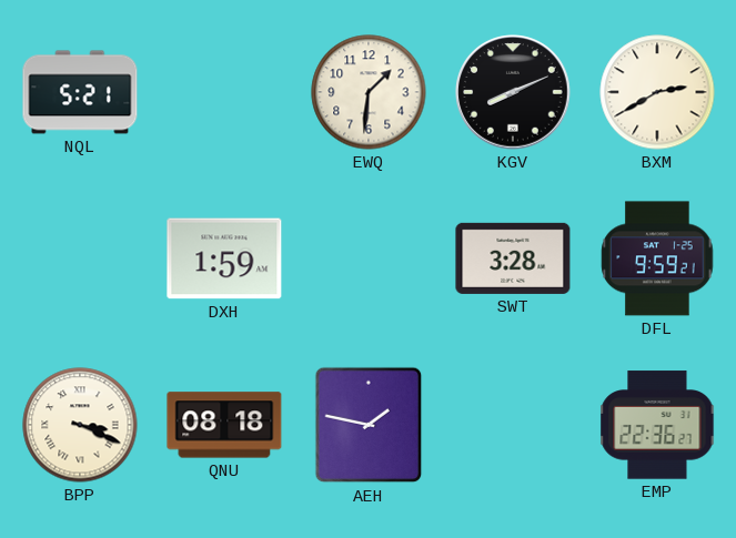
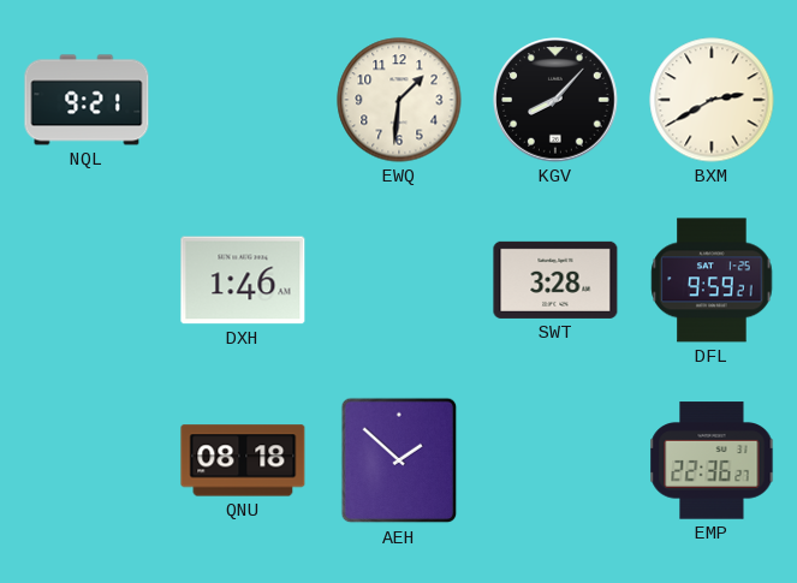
NQL: 5:21 -> 9:21
KGV: 8:11 -> 8:07
DXH: 1:59 -> 1:46
BPP: 3:19 -> none
AEH: 1:47 -> 1:52
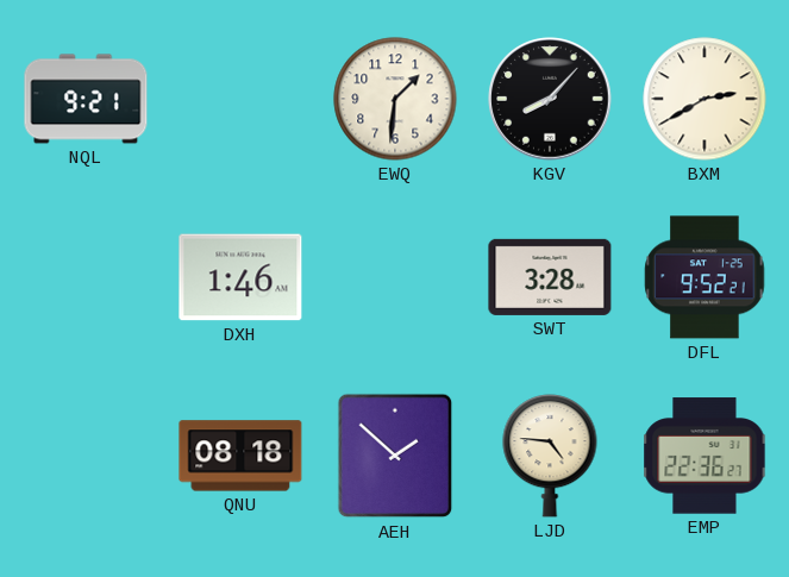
DFL: 9:59 -> 9:52
LJD: none -> 4:46
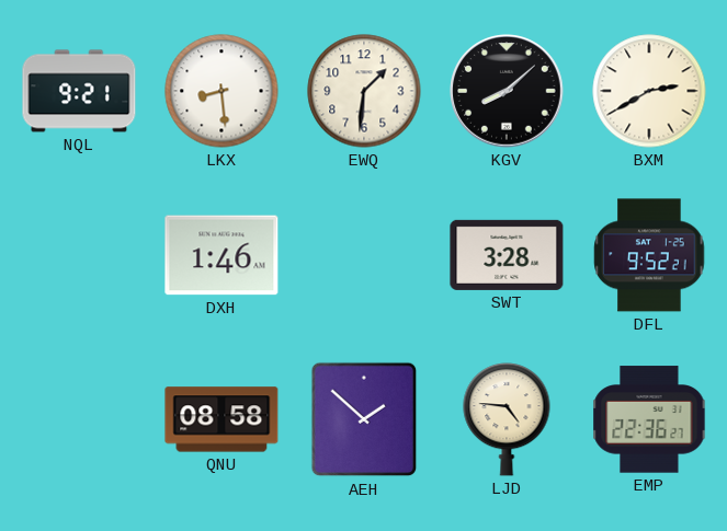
LKX: none -> 8:29
KGV: 8:07 -> 8:08
QNU: 08:18 -> 08:58
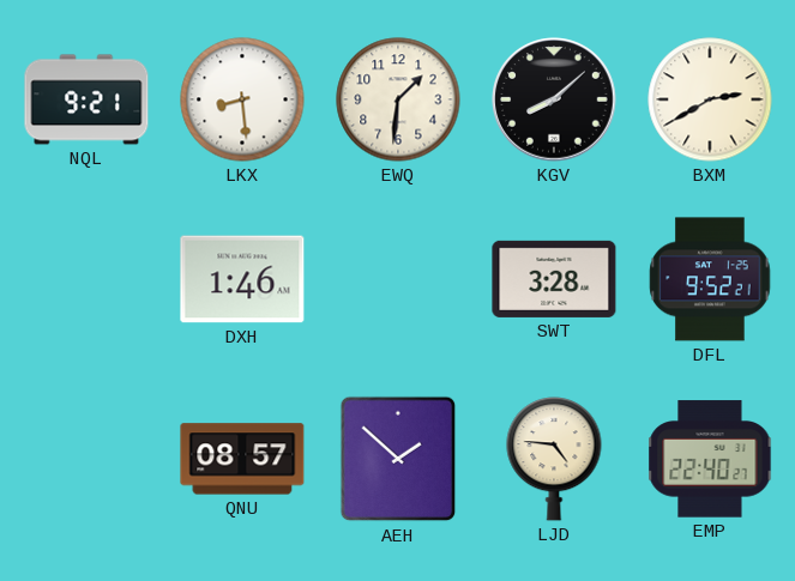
QNU: 08:58 -> 08:57
EMP: 22:36 -> 22:40
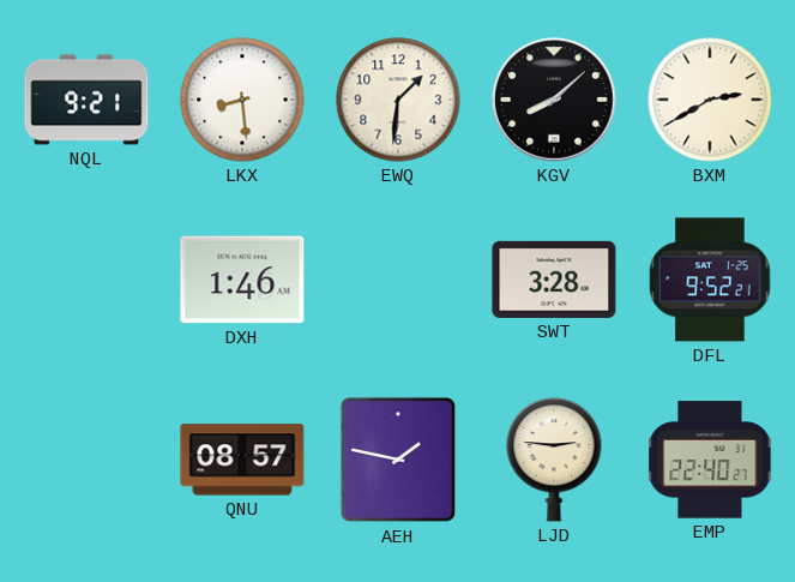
AEH: 1:52 -> 1:47
LJD: 4:46 -> 2:46
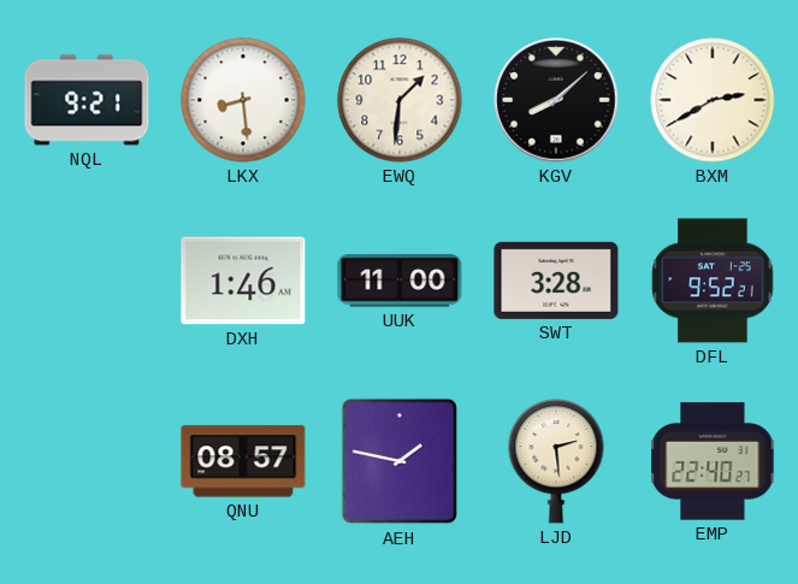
UUK: none -> 11:00
LJD: 2:46 -> 2:29
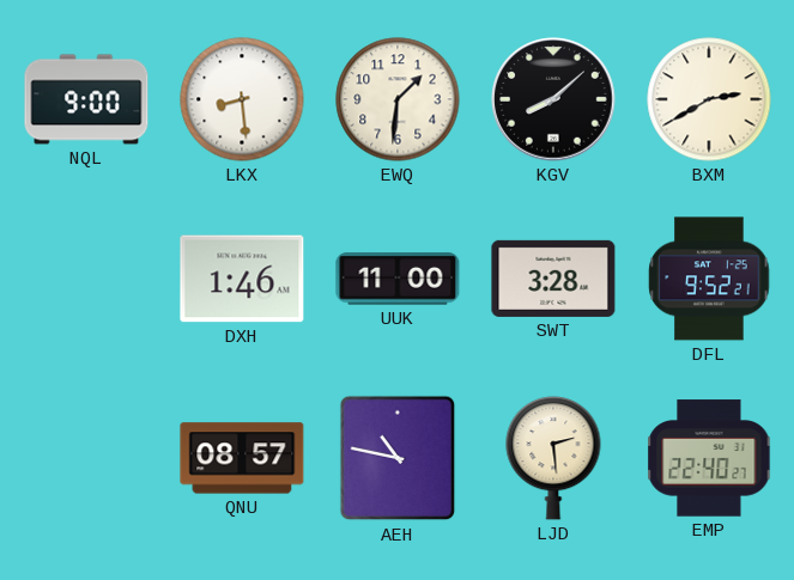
NQL: 9:21 -> 9:00
AEH: 1:47 -> 10:47
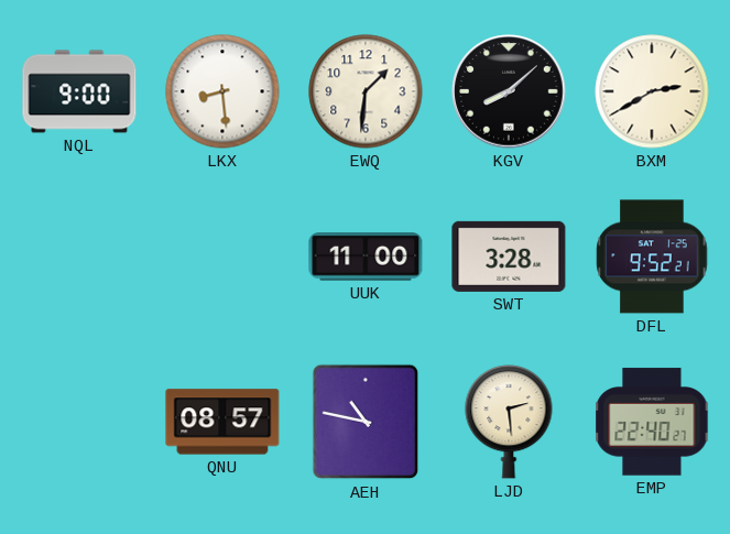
DXH: 1:46 -> none
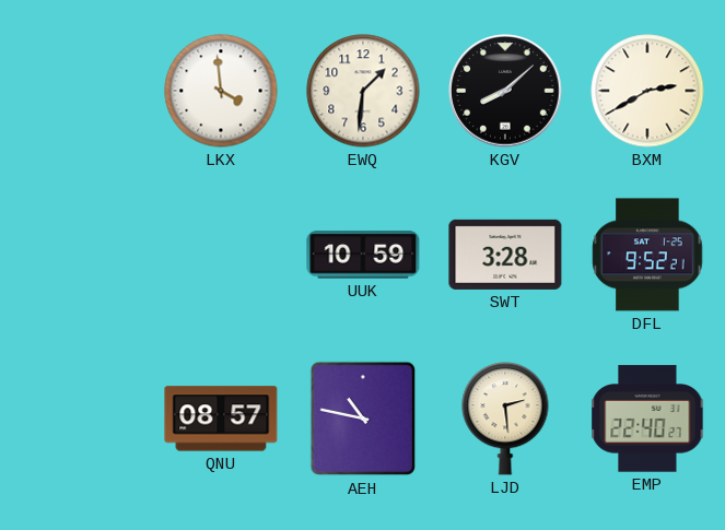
NQL: 9:00 -> none
LKX: 8:29 -> 3:59
UUK: 11:00 -> 10:59
